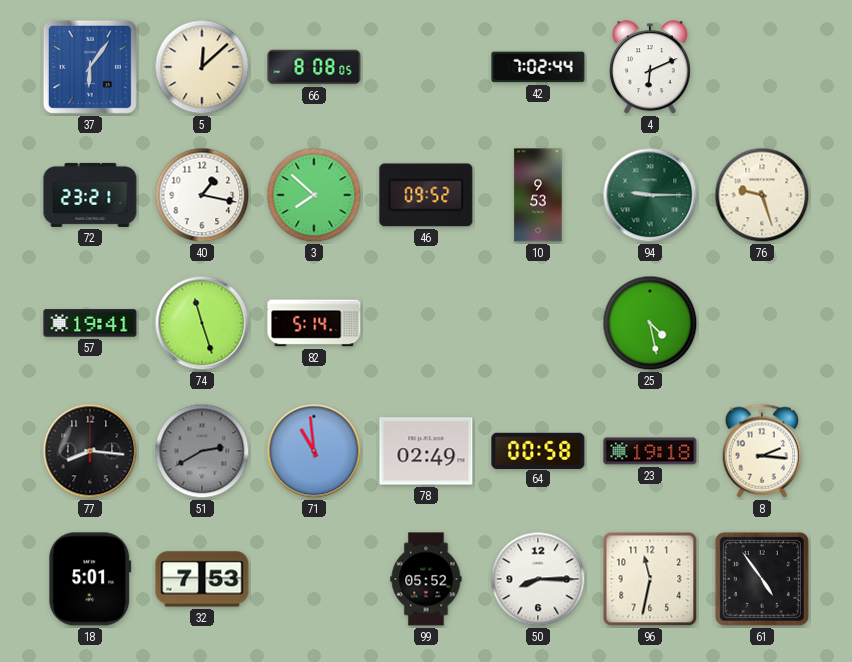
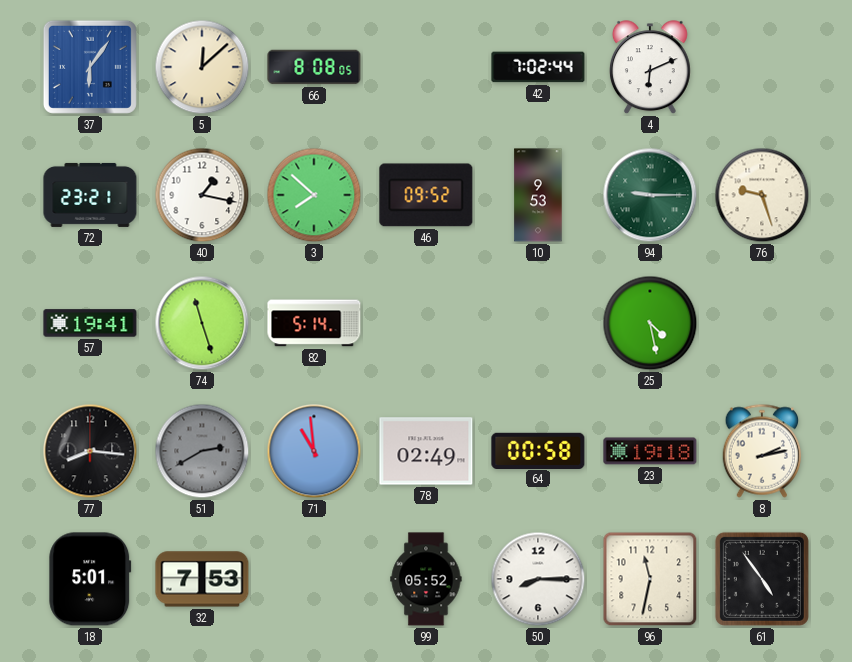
8: 2:16 -> 2:13
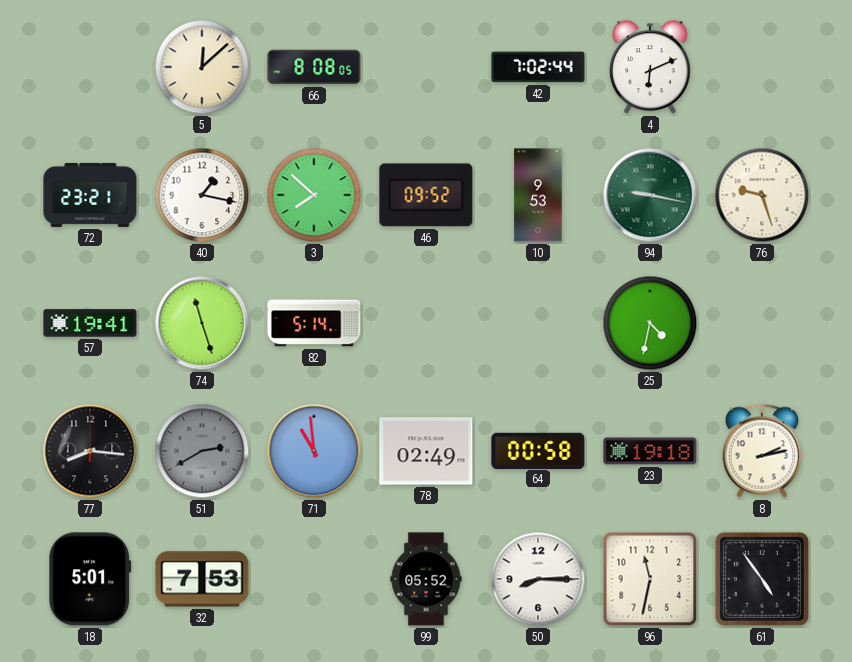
37: 6:06 -> none
94: 9:15 -> 9:17
25: 4:28 -> 4:32
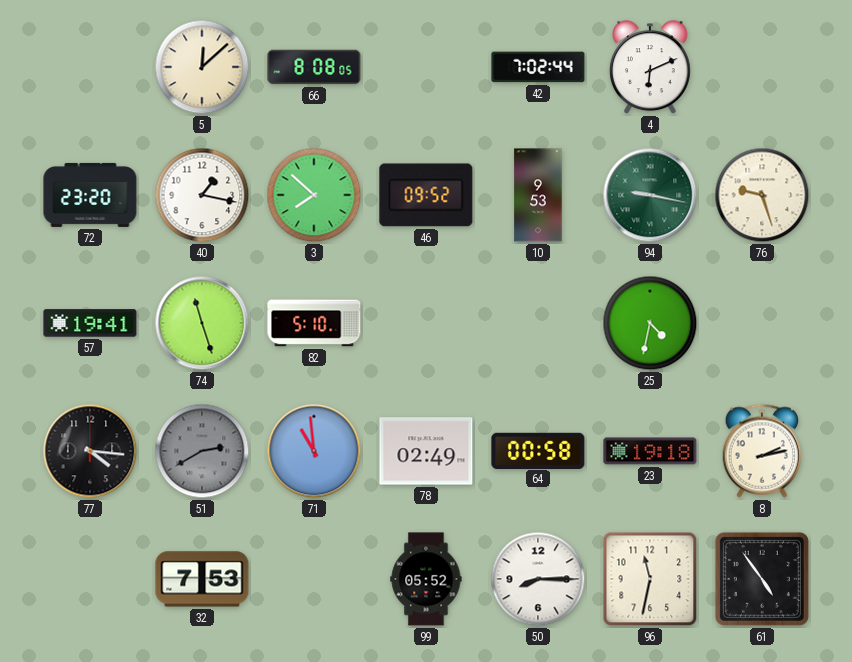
72: 23:21 -> 23:20
82: 5:14 -> 5:10
77: 8:16 -> 4:16
18: 5:01 -> none
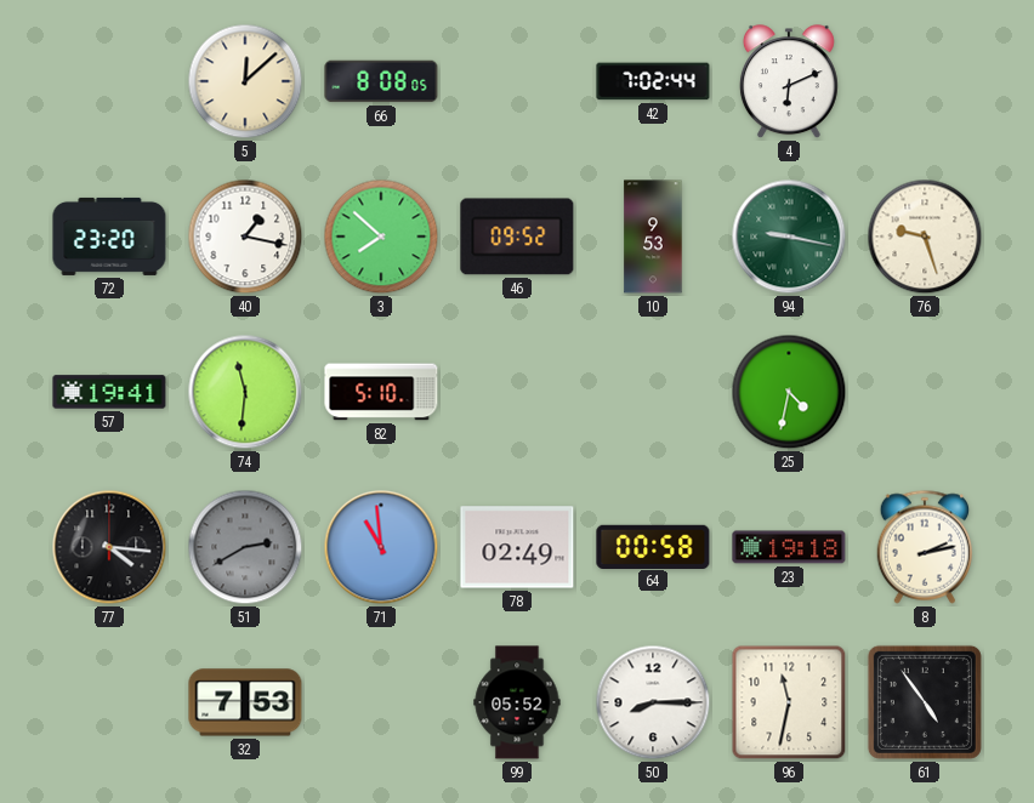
74: 11:27 -> 11:31
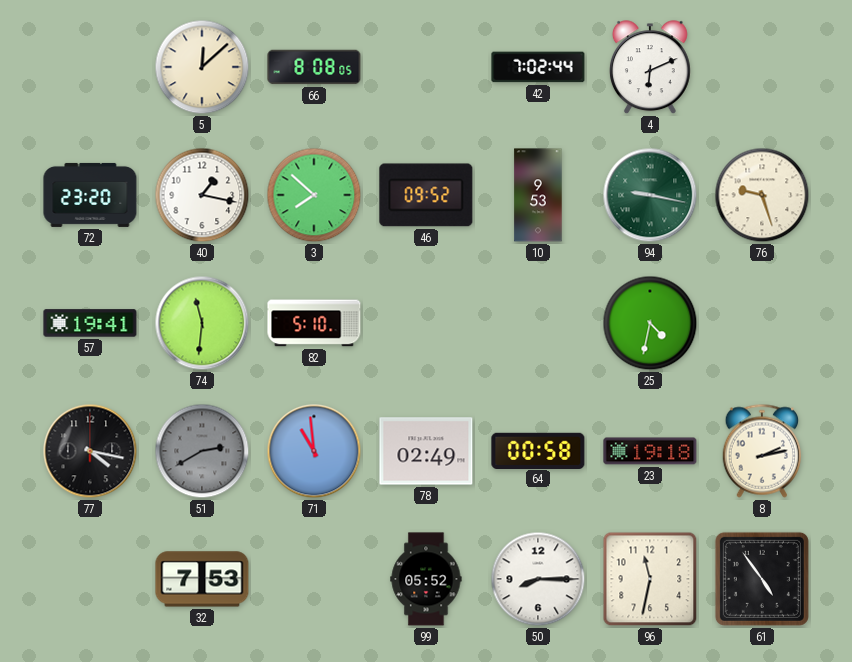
77: 4:16 -> 4:17
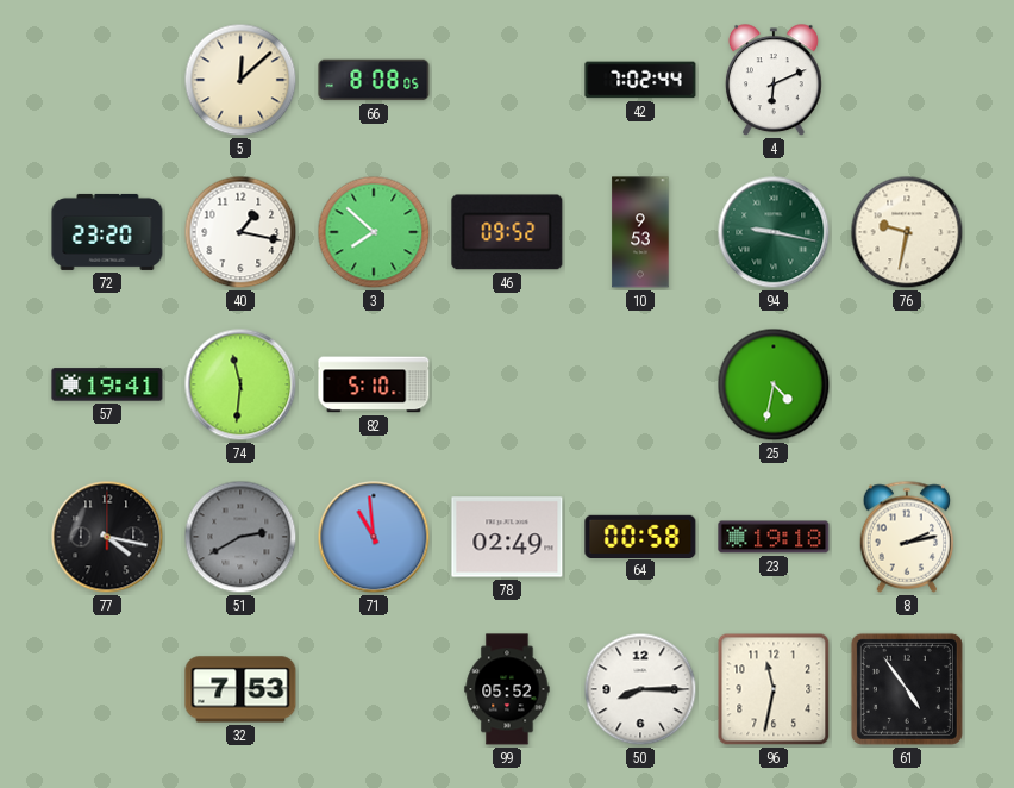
76: 9:27 -> 9:32
